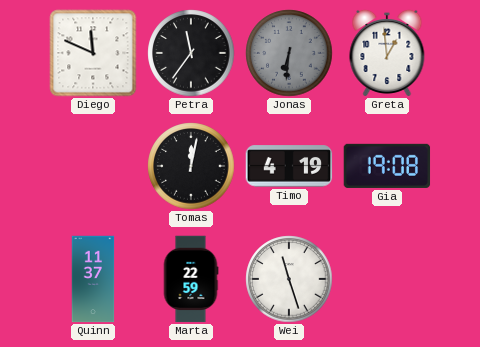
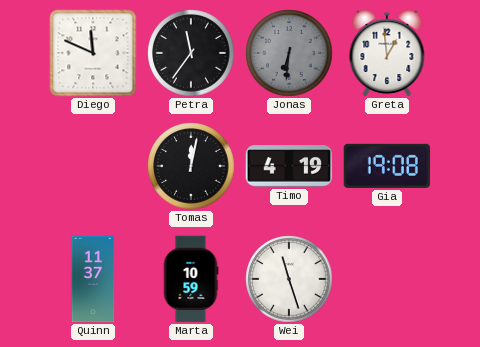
Marta: 22:59 -> 10:59
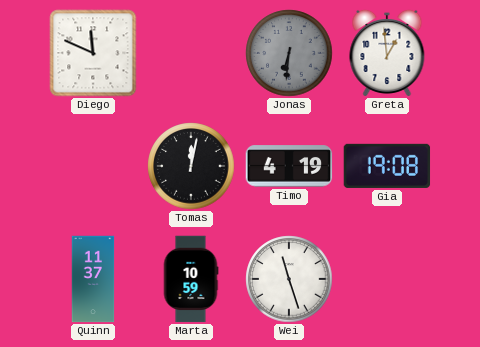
Petra: 11:36 -> none
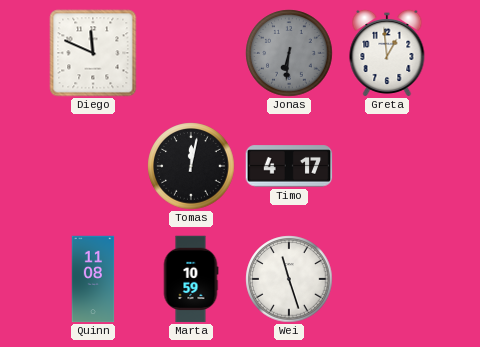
Timo: 4:19 -> 4:17
Gia: 19:08 -> none
Quinn: 11:37 -> 11:08
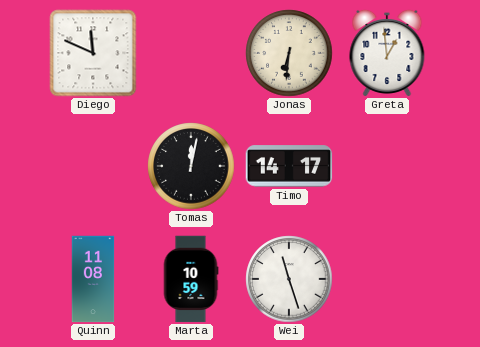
Jonas dial: grey -> cream
Timo: 4:17 -> 14:17
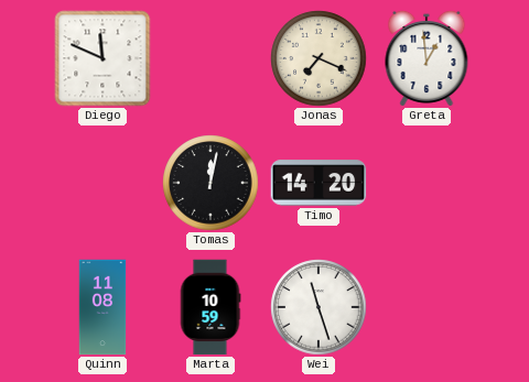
Jonas: 6:31 -> 7:19
Timo: 14:17 -> 14:20
